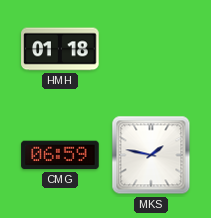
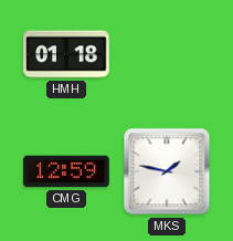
CMG: 06:59 -> 12:59
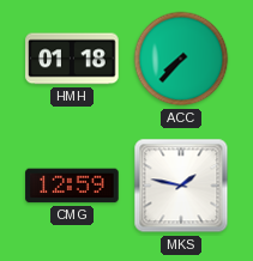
ACC: none -> 7:37
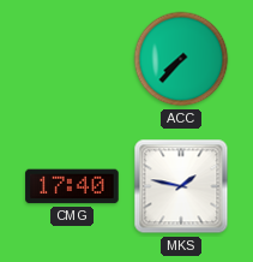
HMH: 01:18 -> none
CMG: 12:59 -> 17:40
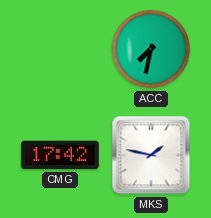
ACC: 7:37 -> 7:32
CMG: 17:40 -> 17:42
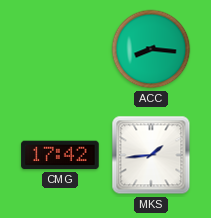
ACC: 7:32 -> 8:16
MKS: 1:47 -> 1:44
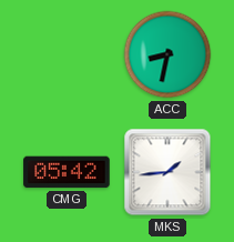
ACC: 8:16 -> 8:32
CMG: 17:42 -> 05:42
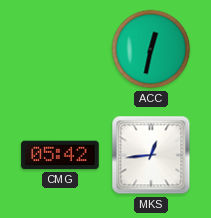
ACC: 8:32 -> 12:32
MKS: 1:44 -> 12:44
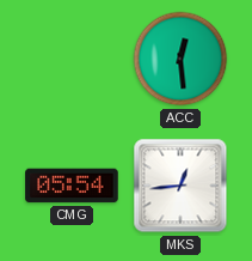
ACC: 12:32 -> 12:29
CMG: 05:42 -> 05:54
